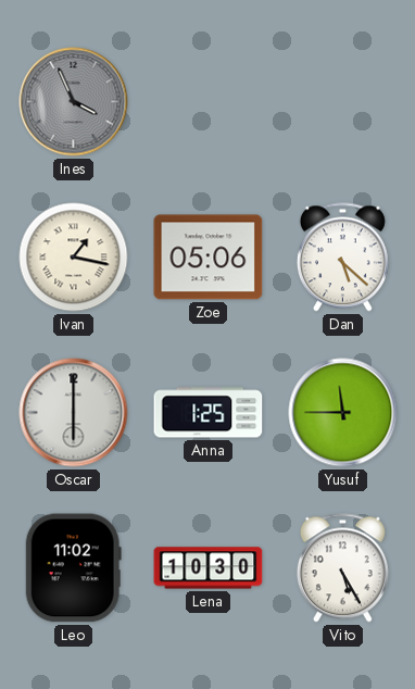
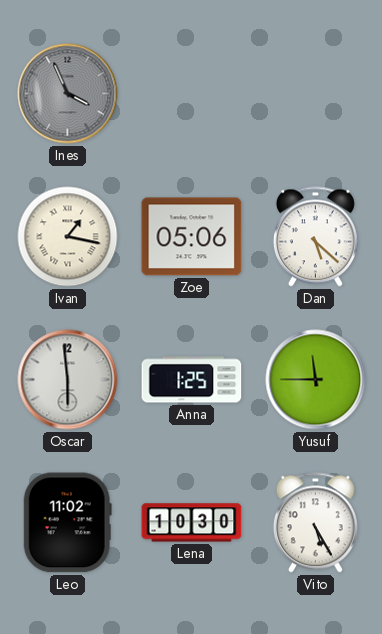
Oscar: 6:00 -> 5:59
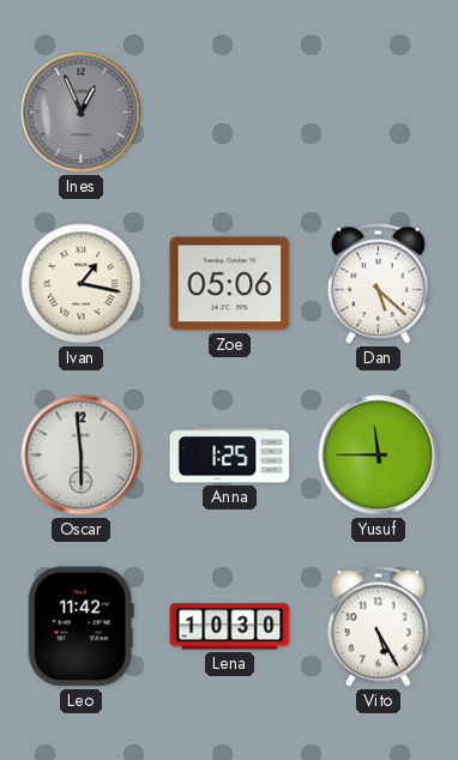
Ines: 3:56 -> 12:56
Leo: 11:02 -> 11:42
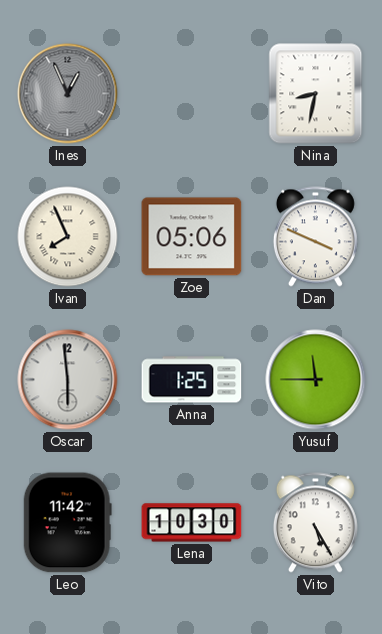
Nina: none -> 8:32
Ivan: 1:17 -> 7:56
Dan: 5:22 -> 3:49
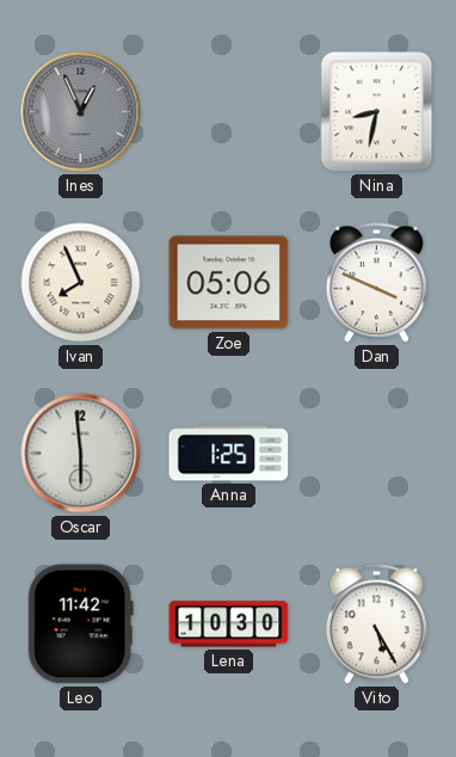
Yusuf: 11:45 -> none
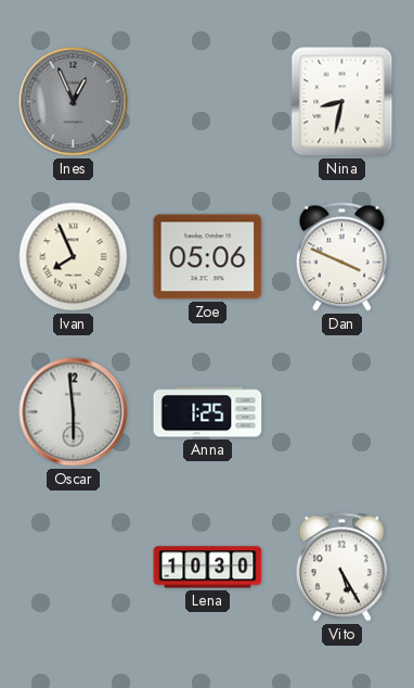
Leo: 11:42 -> none
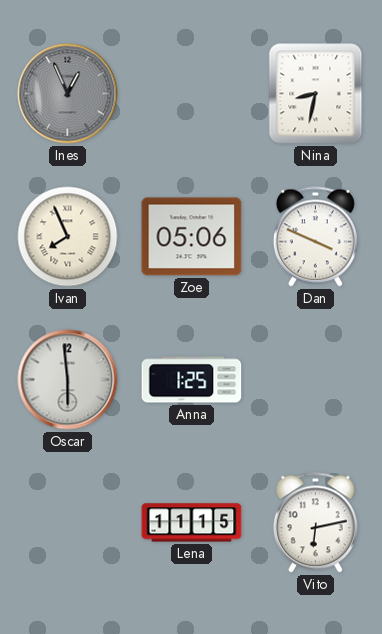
Lena: 10:30 -> 11:15
Vito: 5:25 -> 6:13
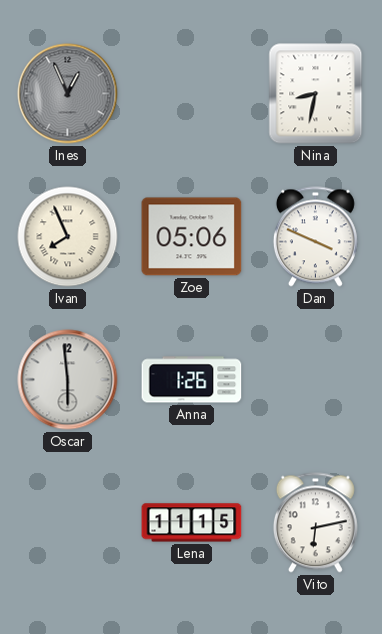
Anna: 1:25 -> 1:26
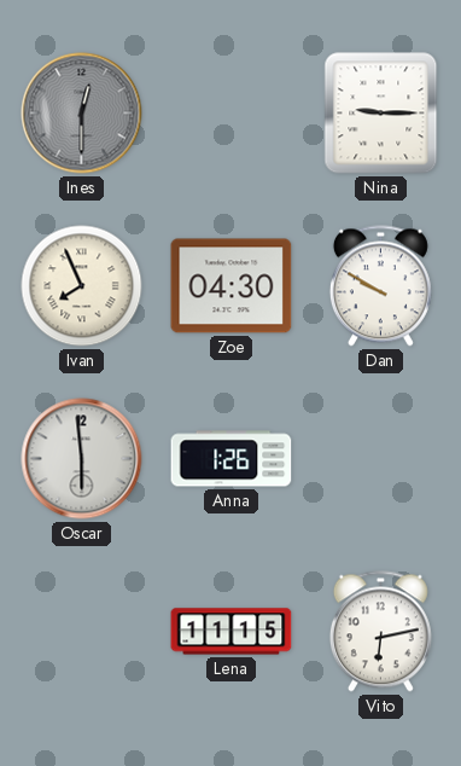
Ines: 12:56 -> 12:30
Nina: 8:32 -> 9:15
Zoe: 05:06 -> 04:30
Dan: 3:49 -> 9:50
